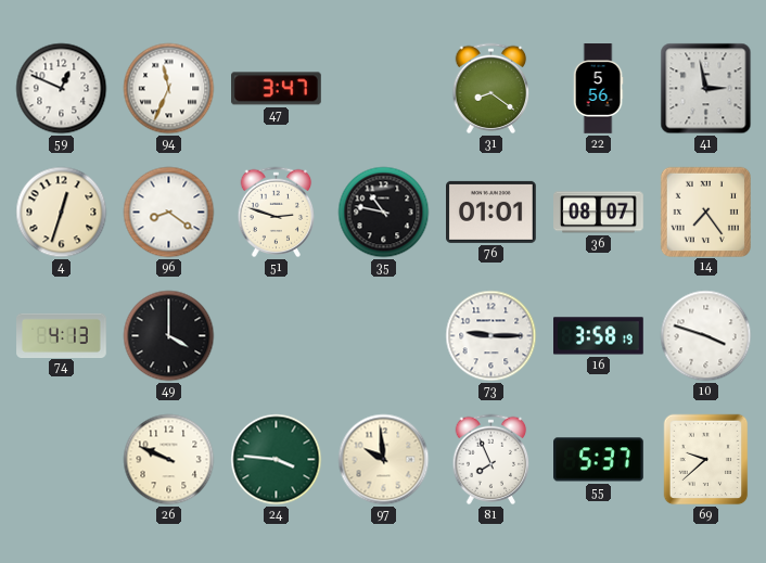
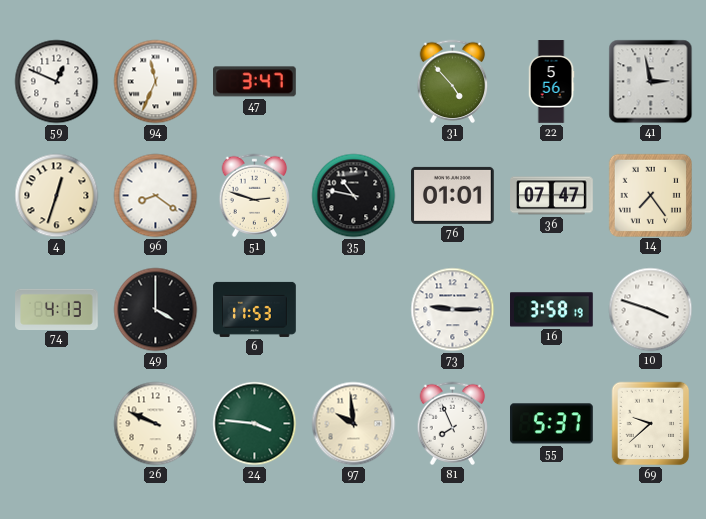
31: 8:21 -> 4:53
36: 08:07 -> 07:47
6: none -> 11:53
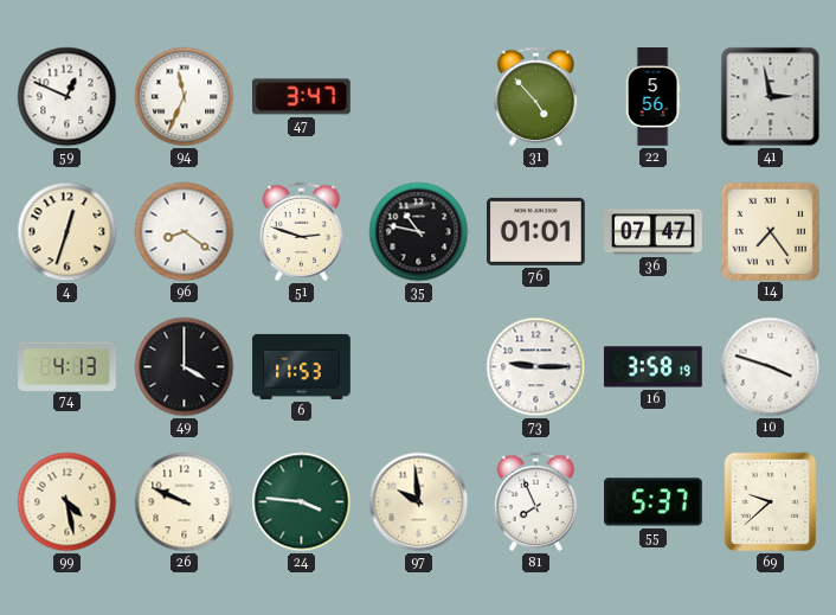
99: none -> 4:28
